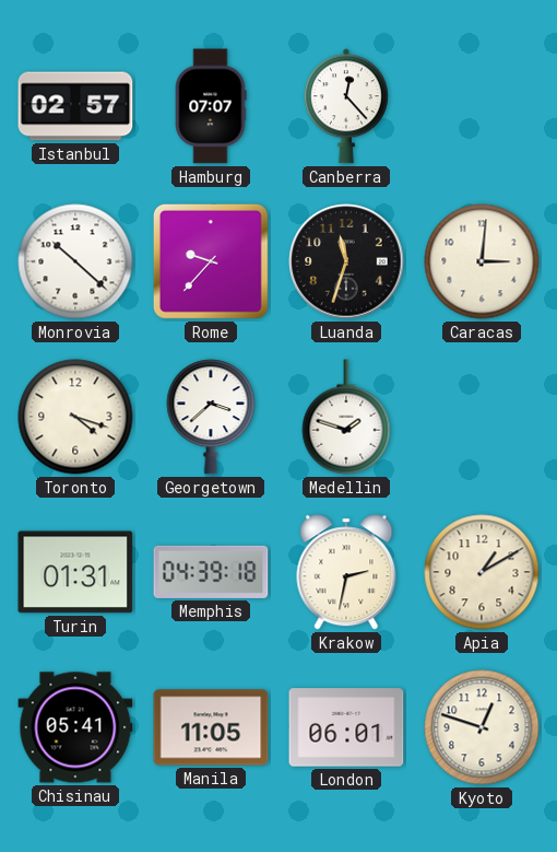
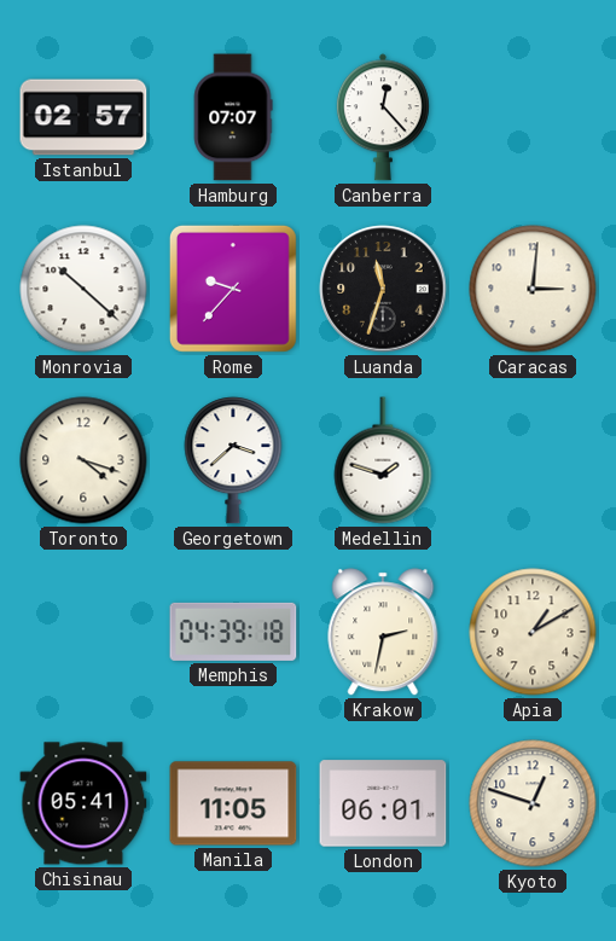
Turin: 01:31 -> none
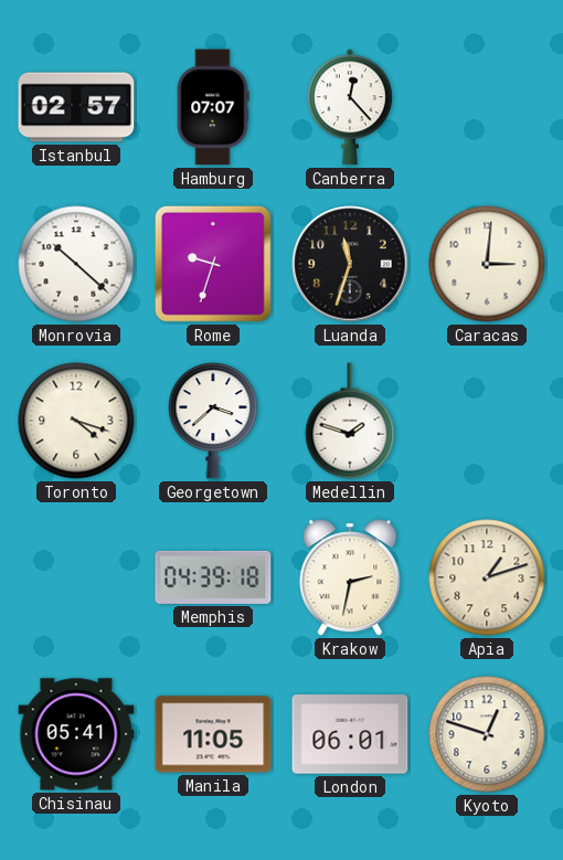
Rome: 9:37 -> 9:33
Apia: 1:10 -> 1:12
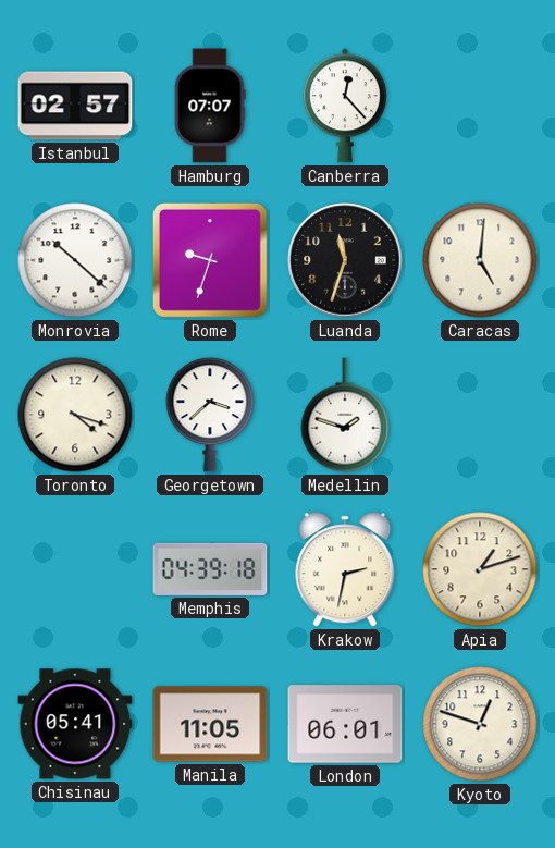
Caracas: 3:01 -> 5:01
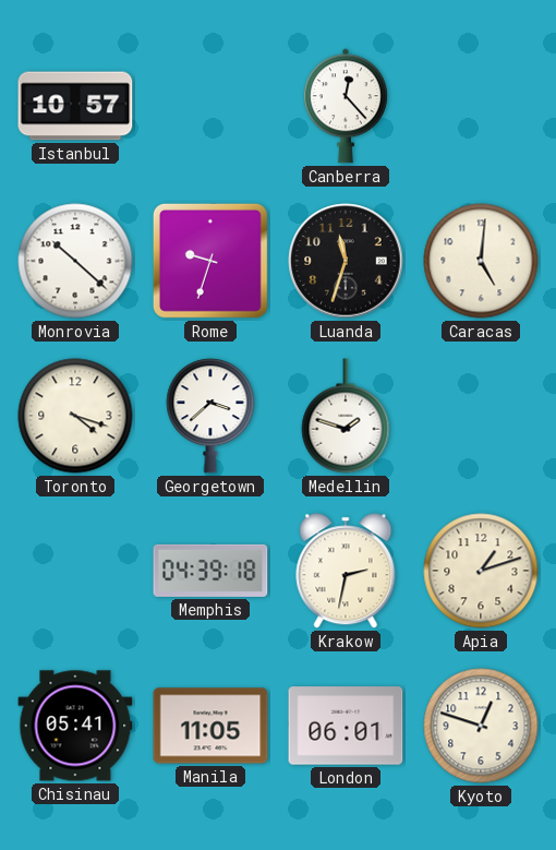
Istanbul: 02:57 -> 10:57
Hamburg: 07:07 -> none
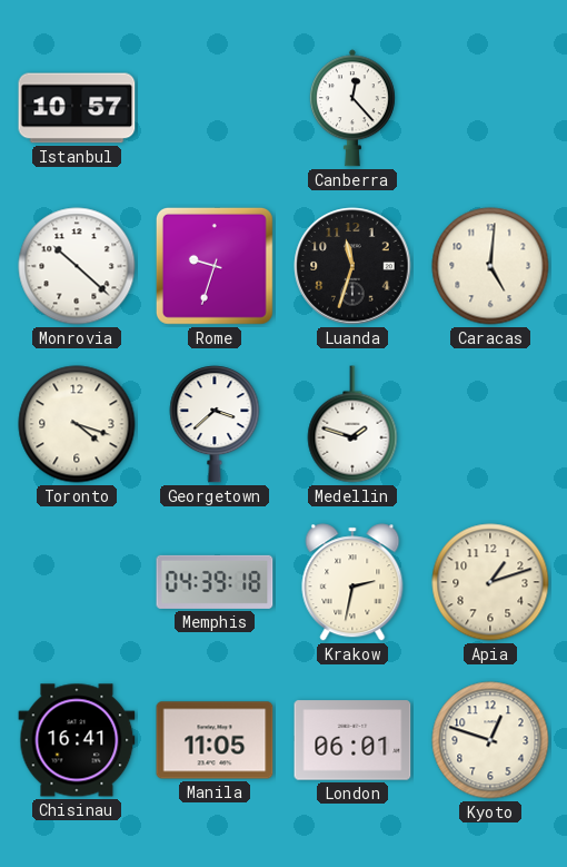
Chisinau: 05:41 -> 16:41
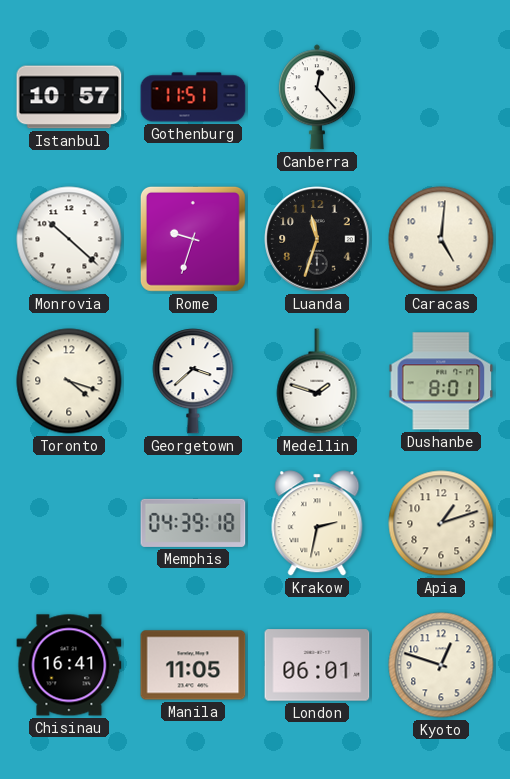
Gothenburg: none -> 11:51
Dushanbe: none -> 8:01
